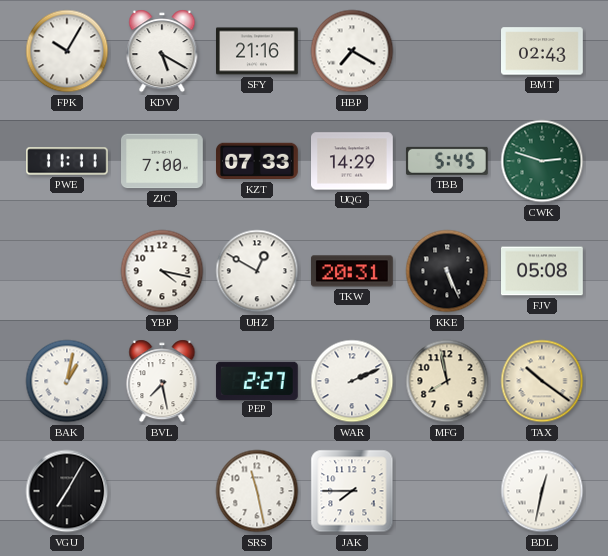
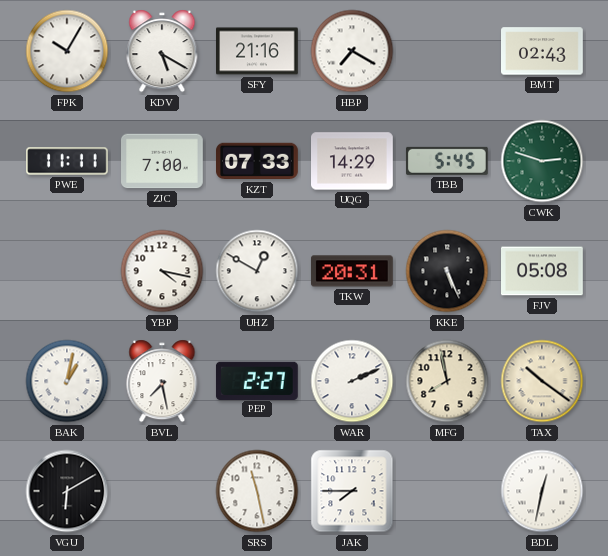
VGU: 7:05 -> 6:10
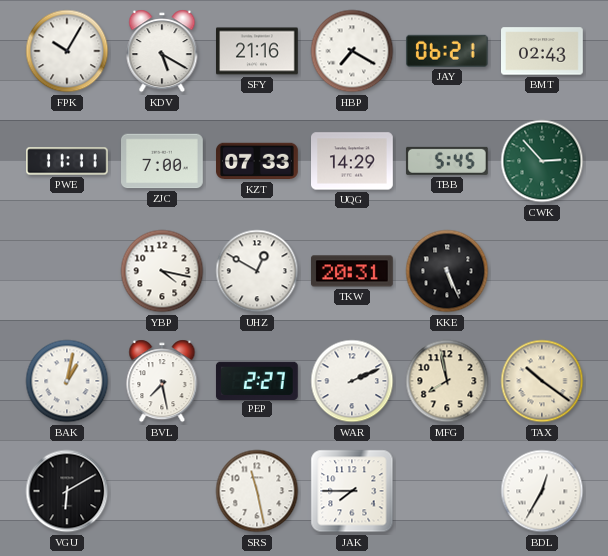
JAY: none -> 06:21
CWK: 2:48 -> 2:53
FJV: 05:08 -> none
BDL: 12:32 -> 12:35
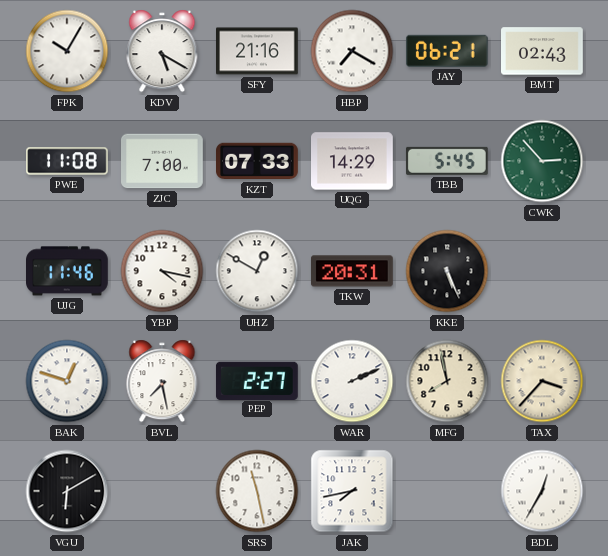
PWE: 11:11 -> 11:08
UJG: none -> 11:46
BAK: 1:02 -> 12:48
TAX: 10:21 -> 3:37
JAK: 7:45 -> 7:43
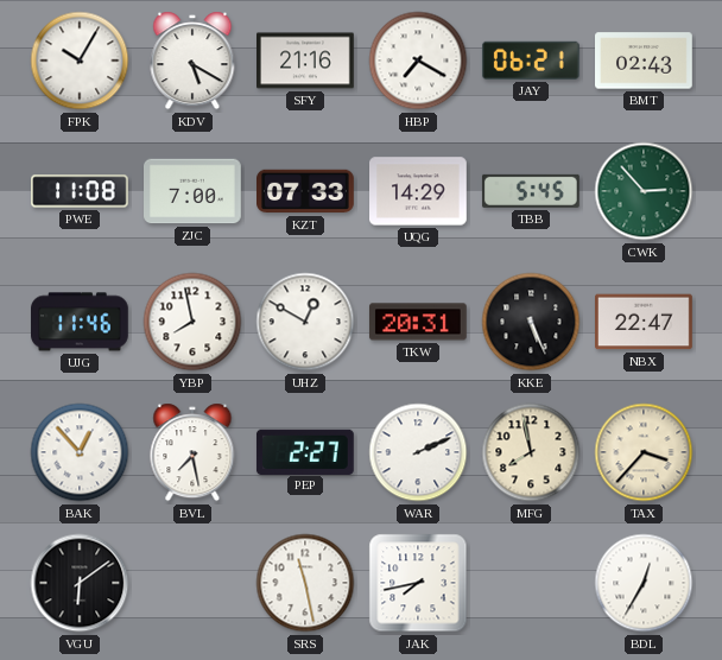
YBP: 4:17 -> 7:58
NBX: none -> 22:47
BAK: 12:48 -> 12:53
VGU: 6:10 -> 6:09
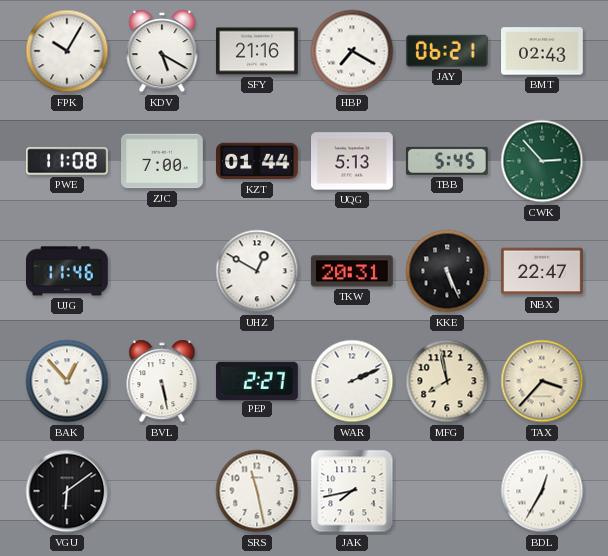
KZT: 07:33 -> 01:44
UQG: 14:29 -> 5:13
YBP: 7:58 -> none
BVL: 7:28 -> 5:28
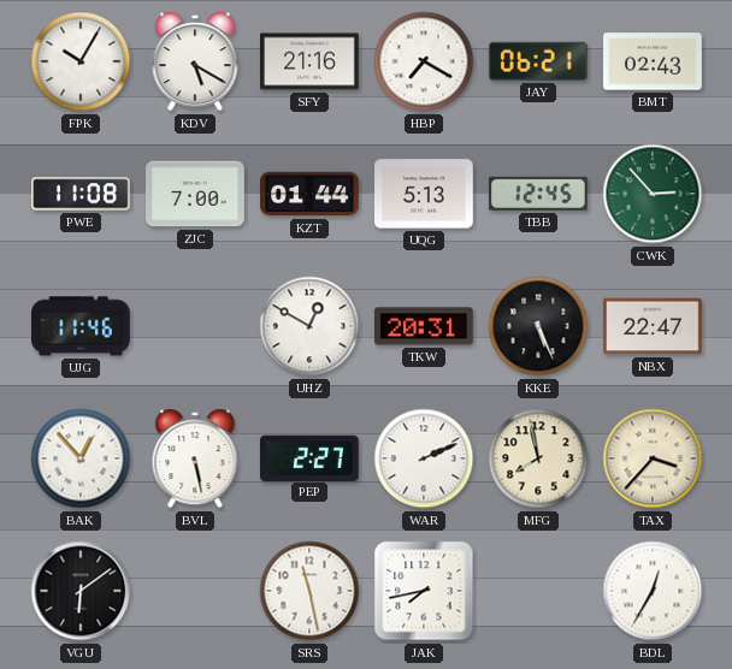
TBB: 5:45 -> 12:45
